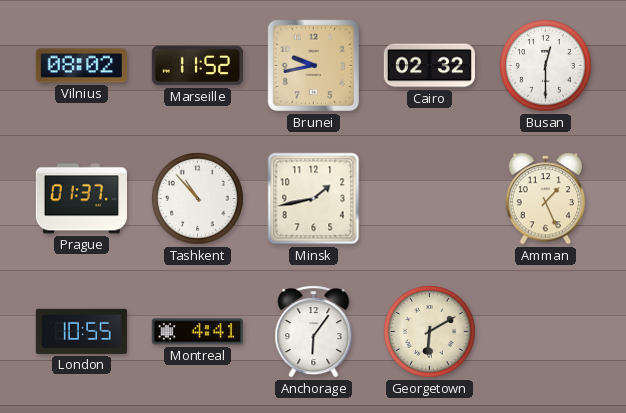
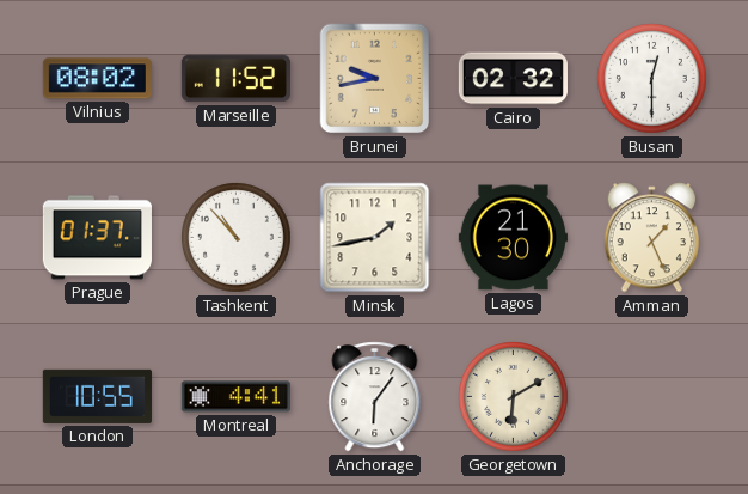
Lagos: none -> 21:30
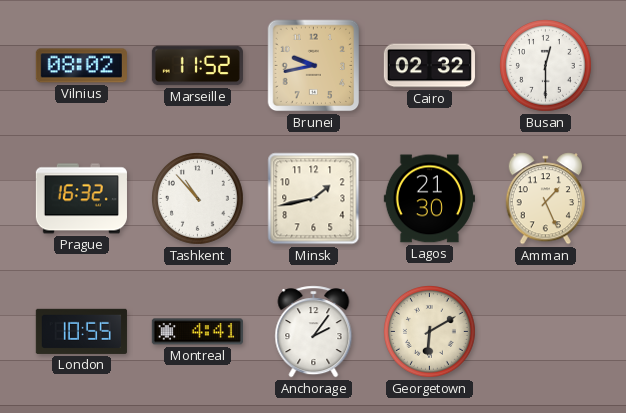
Prague: 01:37 -> 16:32
Anchorage: 6:06 -> 2:06
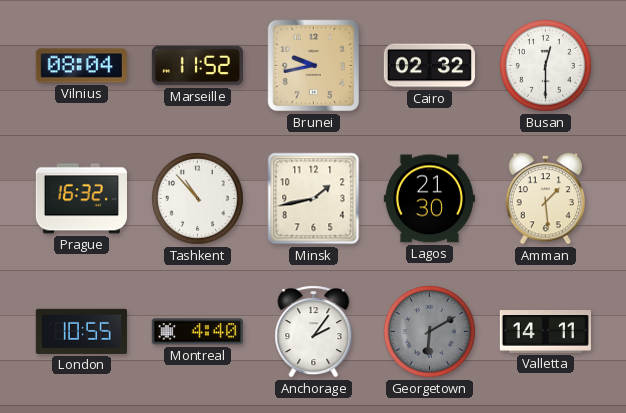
Vilnius: 08:02 -> 08:04
Amman: 1:26 -> 1:29
Montreal: 4:41 -> 4:40
Georgetown dial: cream -> grey
Valletta: none -> 14:11
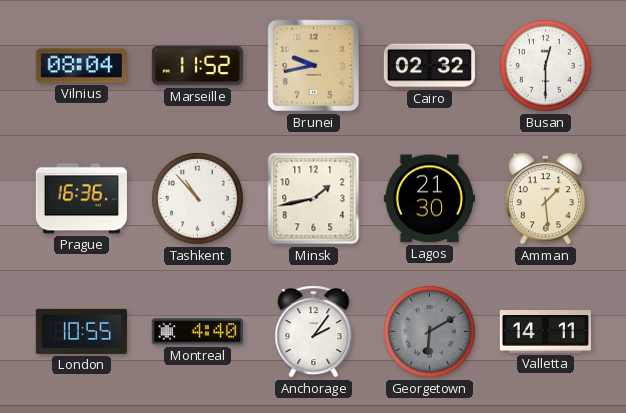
Prague: 16:32 -> 16:36
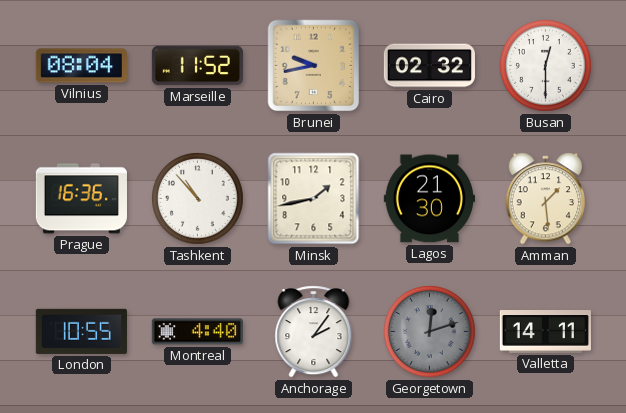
Georgetown: 6:10 -> 12:12
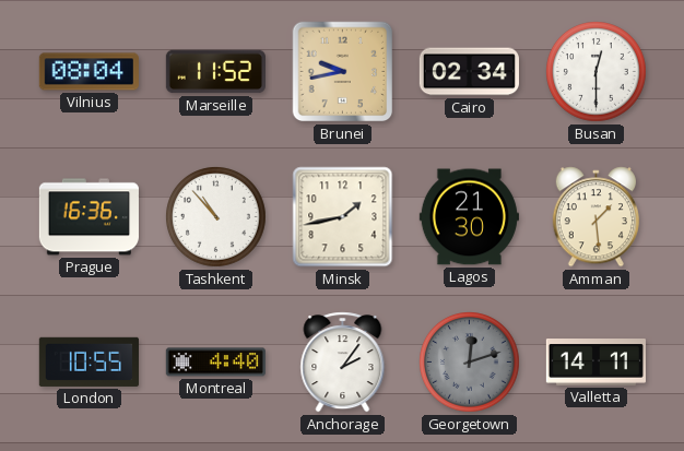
Cairo: 02:32 -> 02:34
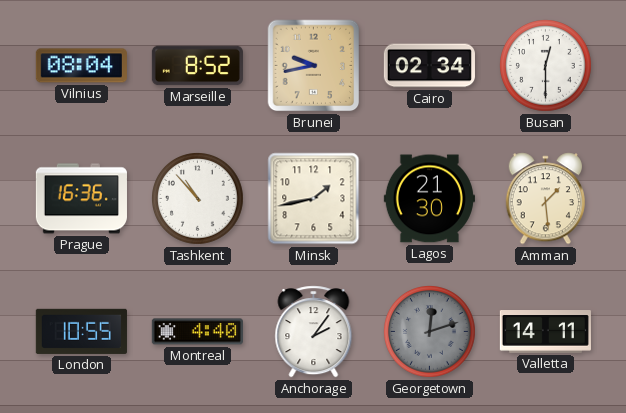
Marseille: 11:52 -> 8:52
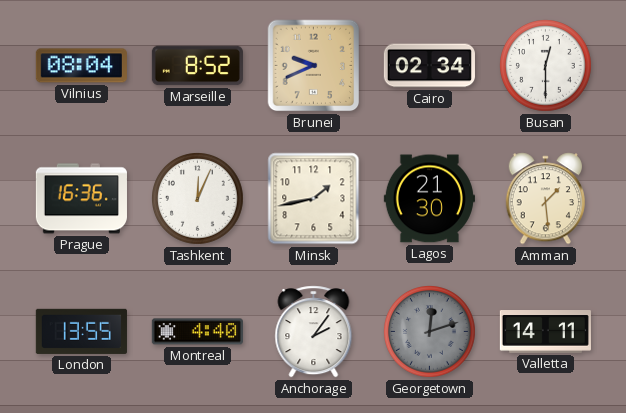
Brunei: 9:43 -> 9:41
Tashkent: 10:53 -> 12:04
London: 10:55 -> 13:55
